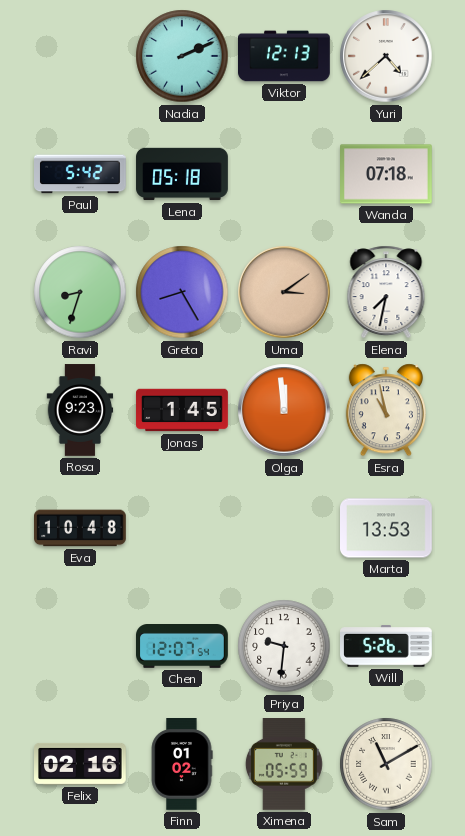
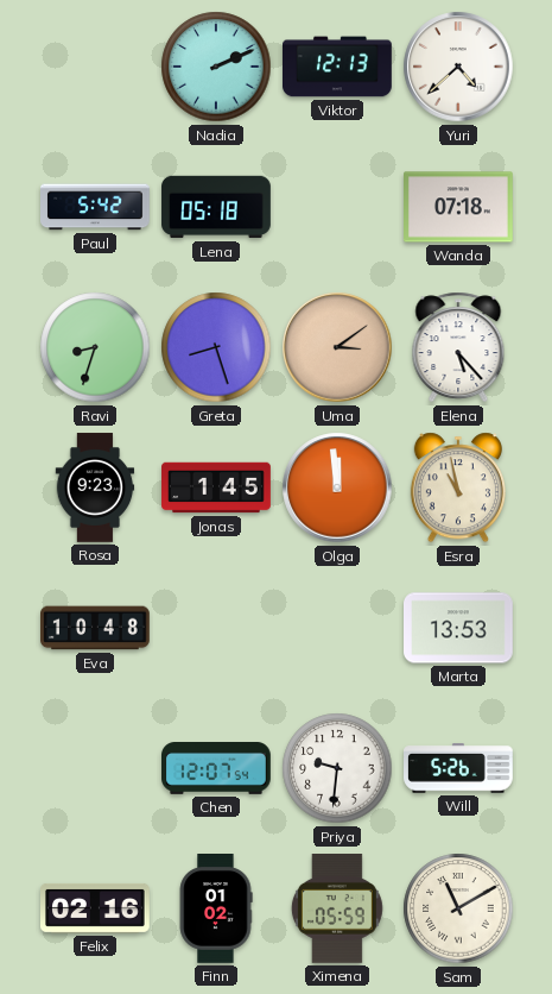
Greta: 8:25 -> 8:27
Elena: 7:32 -> 5:23
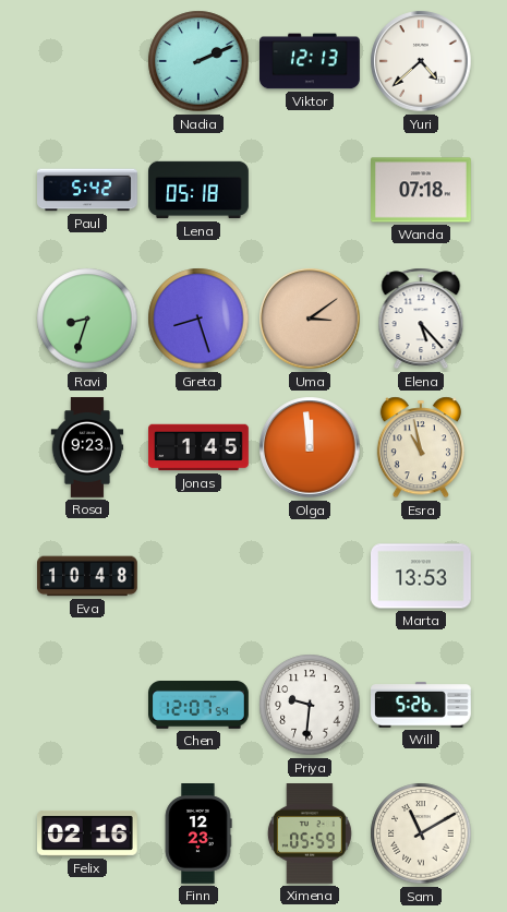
Finn: 01:02 -> 12:23
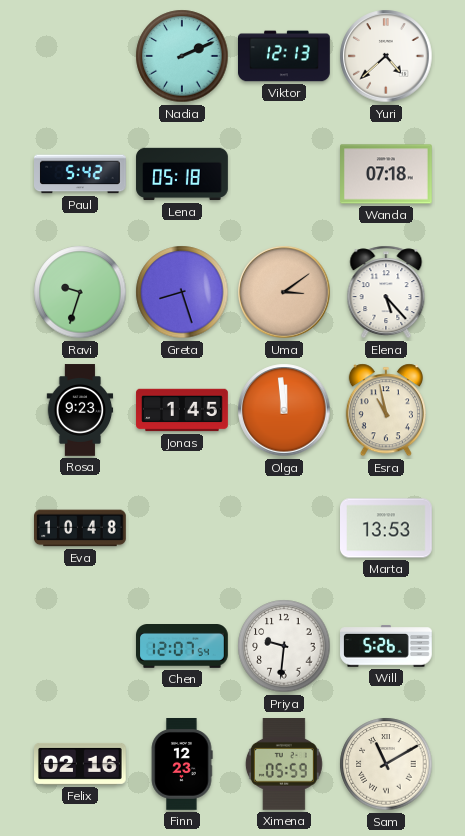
Ravi: 8:33 -> 9:33
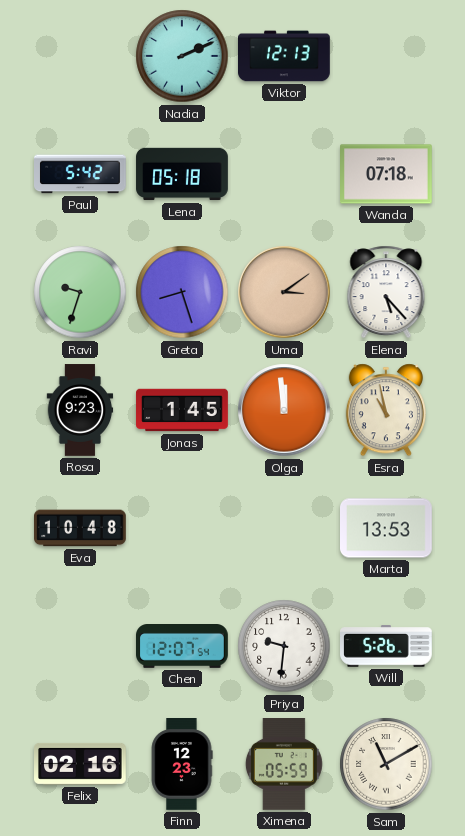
Yuri: 4:38 -> none
